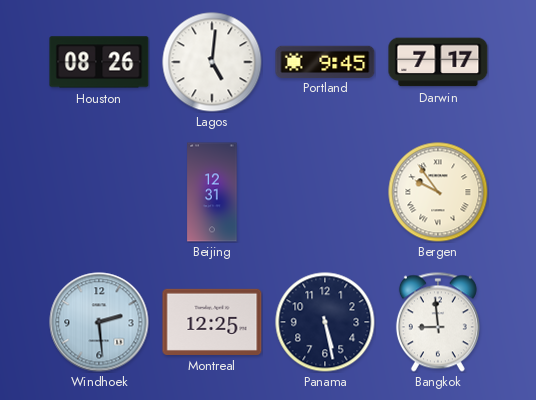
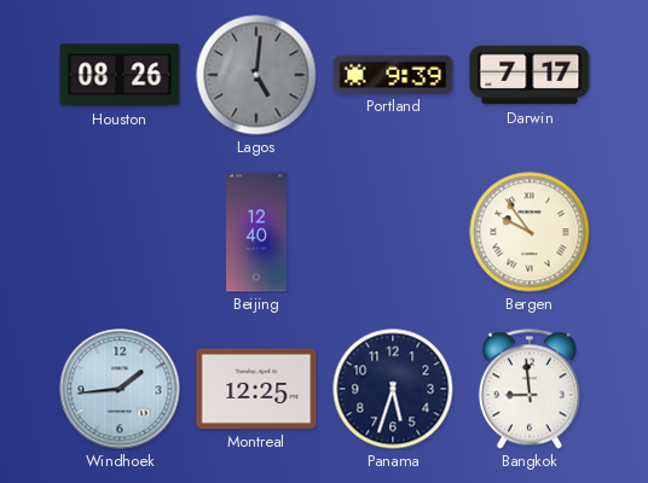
Lagos dial: white -> grey
Portland: 9:45 -> 9:39
Beijing: 12:31 -> 12:40
Windhoek: 2:29 -> 1:44
Panama: 5:28 -> 5:33
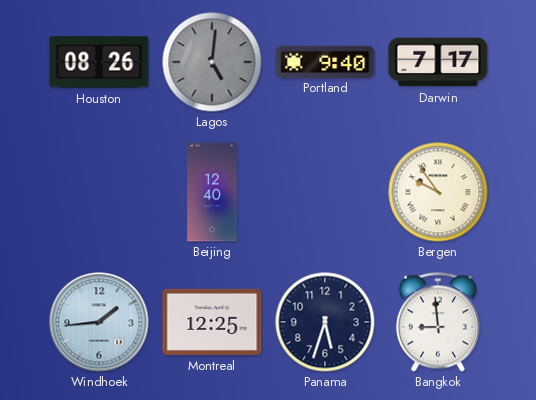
Portland: 9:39 -> 9:40
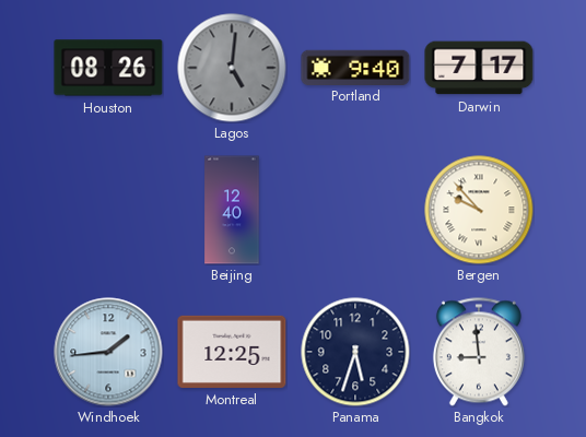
Bergen: 9:54 -> 9:53
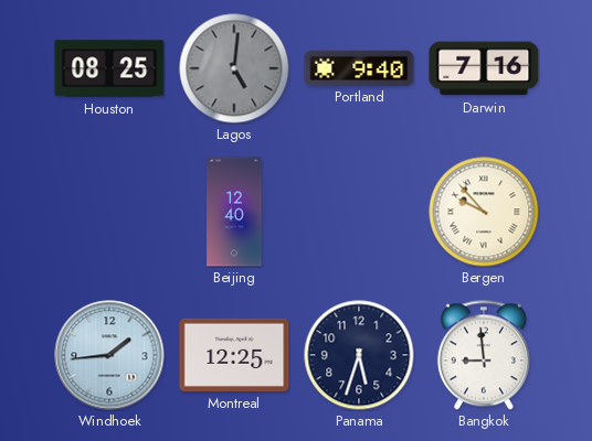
Houston: 08:26 -> 08:25
Darwin: 7:17 -> 7:16
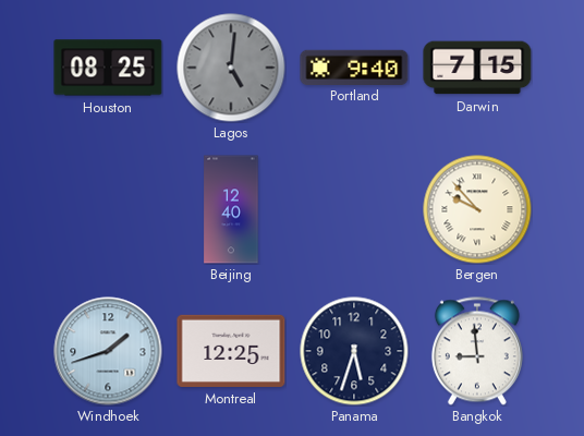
Darwin: 7:16 -> 7:15
Windhoek: 1:44 -> 1:42
